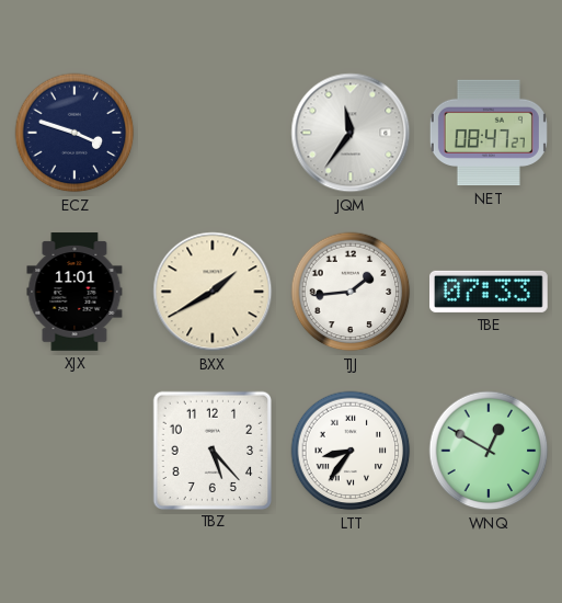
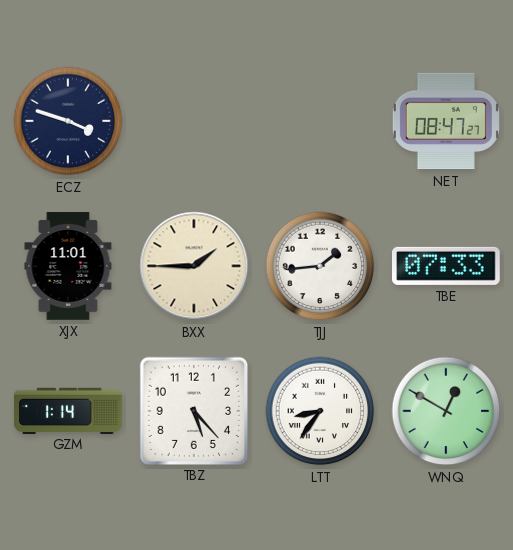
JQM: 11:36 -> none
BXX: 1:40 -> 1:45
GZM: none -> 1:14
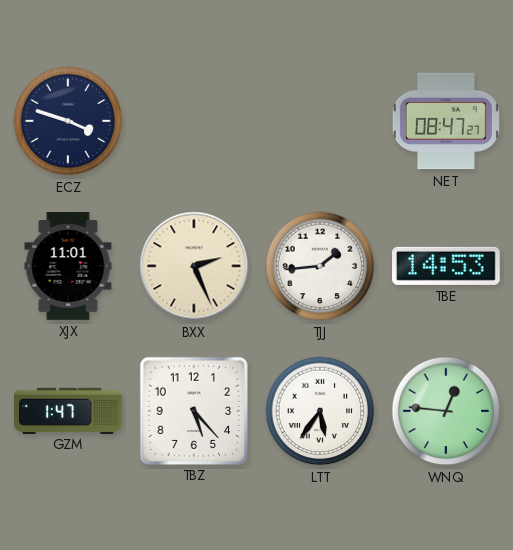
BXX: 1:45 -> 2:26
TBE: 07:33 -> 14:53
GZM: 1:14 -> 1:47
LTT: 8:36 -> 5:36
WNQ: 12:50 -> 12:46
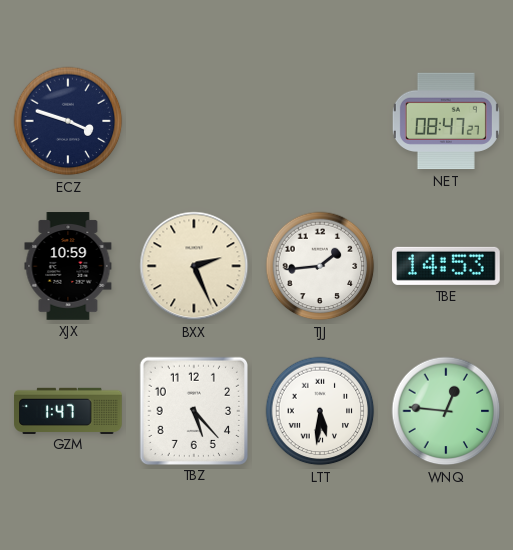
XJX: 11:01 -> 10:59
LTT: 5:36 -> 5:31
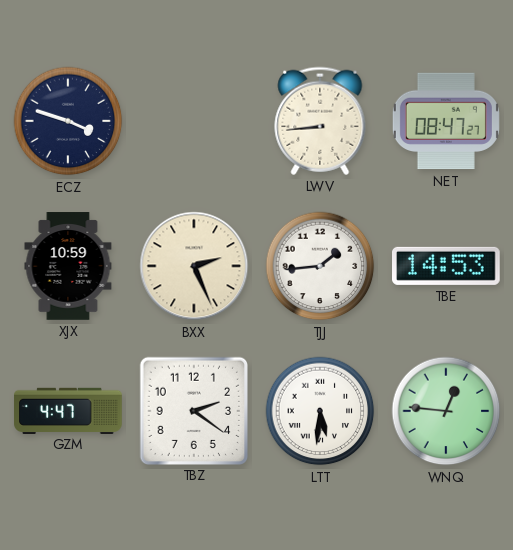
LWV: none -> 8:44
GZM: 1:47 -> 4:47
TBZ: 5:23 -> 2:21
